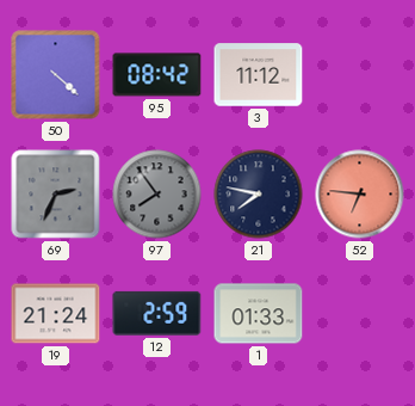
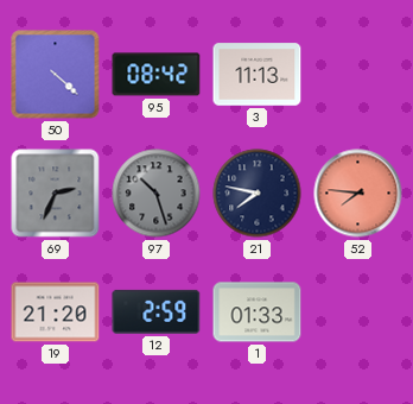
3: 11:12 -> 11:13
97: 7:54 -> 10:27
52: 6:46 -> 7:46
19: 21:24 -> 21:20
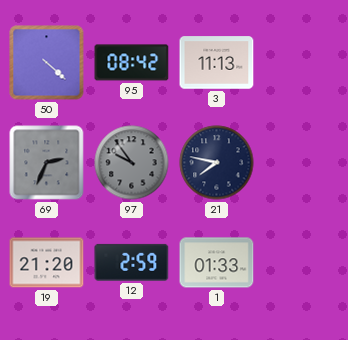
97: 10:27 -> 9:54
52: 7:46 -> none
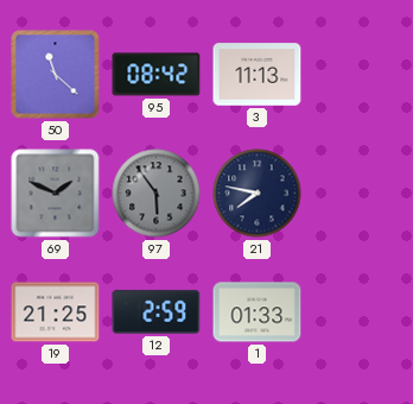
50: 4:22 -> 11:22
69: 2:34 -> 1:49
97: 9:54 -> 5:54
19: 21:20 -> 21:25
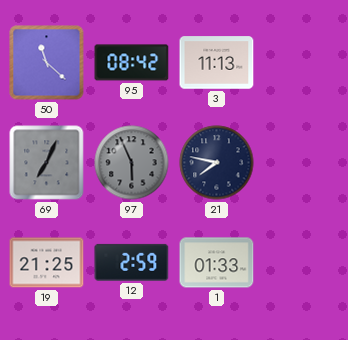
69: 1:49 -> 7:04
97: 5:54 -> 5:56
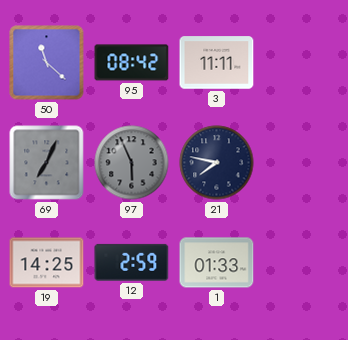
3: 11:13 -> 11:11
19: 21:25 -> 14:25
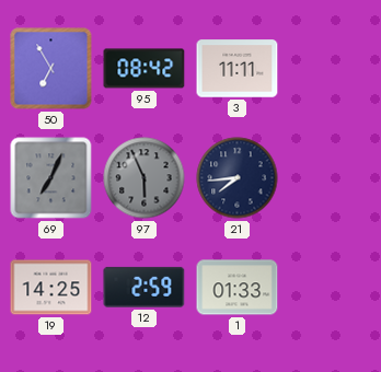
50: 11:22 -> 6:55
21: 7:47 -> 7:44
